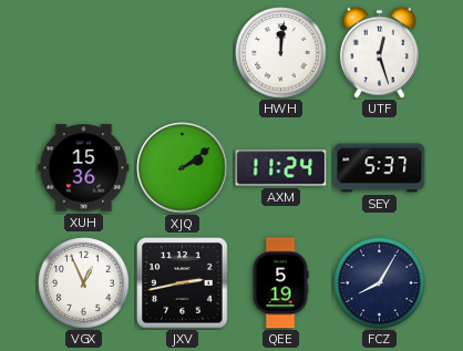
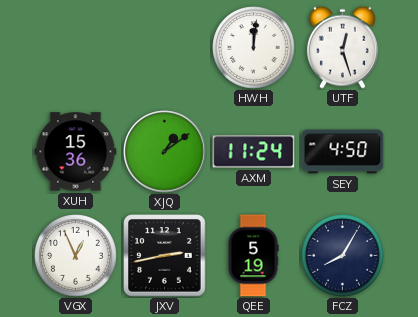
XJQ: 2:09 -> 1:09
SEY: 5:37 -> 4:50
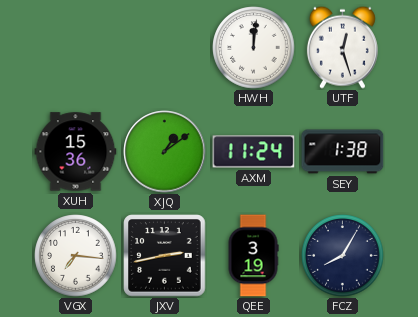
SEY: 4:50 -> 1:38
VGX: 12:56 -> 7:16
QEE: 5:19 -> 3:19
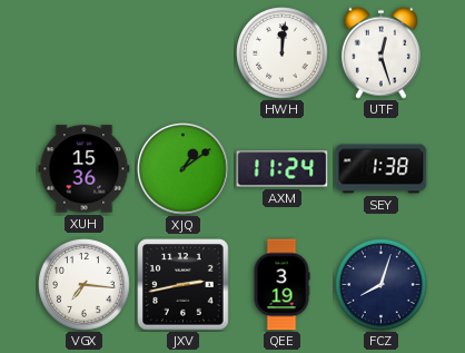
FCZ: 8:05 -> 8:03
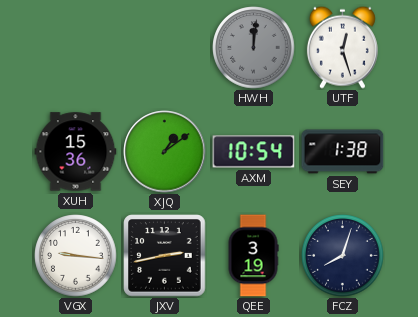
HWH dial: white -> grey
AXM: 11:24 -> 10:54
VGX: 7:16 -> 9:16
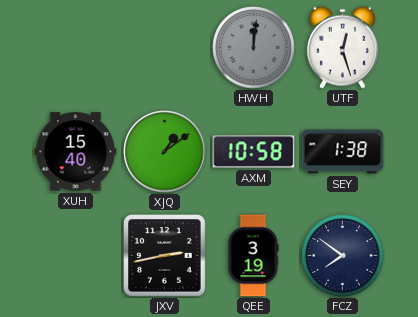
XUH: 15:36 -> 15:40
AXM: 10:54 -> 10:58
VGX: 9:16 -> none
FCZ: 8:03 -> 7:51
